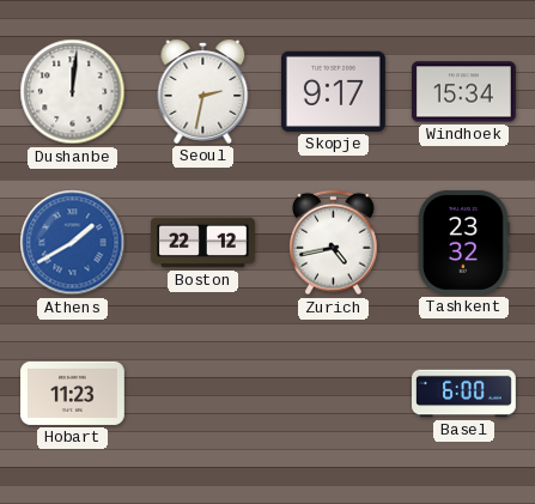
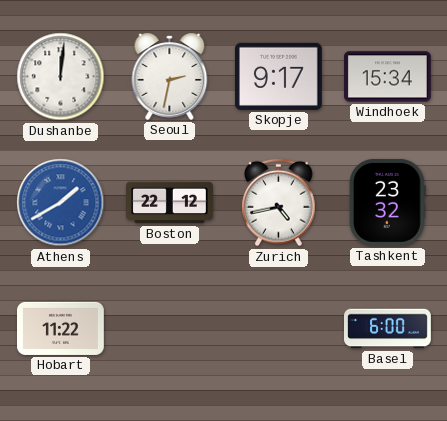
Hobart: 11:23 -> 11:22
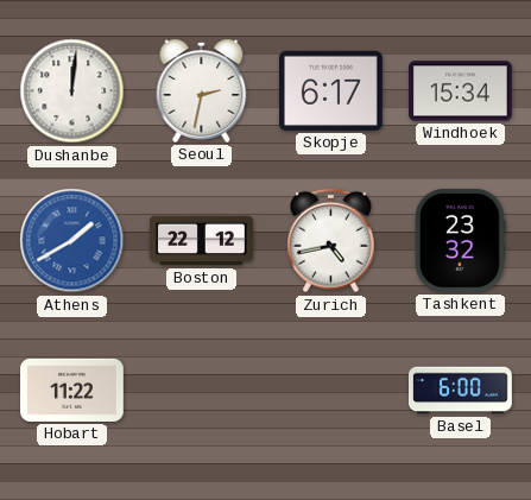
Skopje: 9:17 -> 6:17
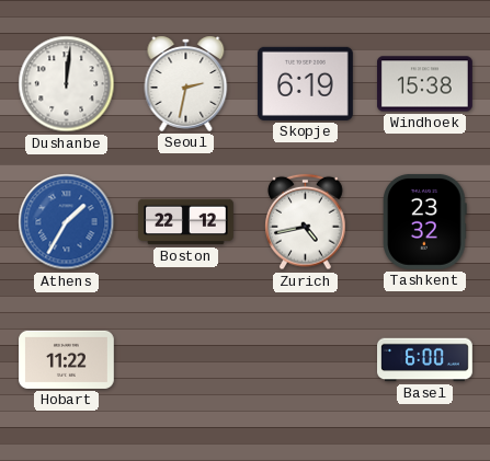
Skopje: 6:17 -> 6:19
Windhoek: 15:34 -> 15:38
Athens: 1:40 -> 1:35
